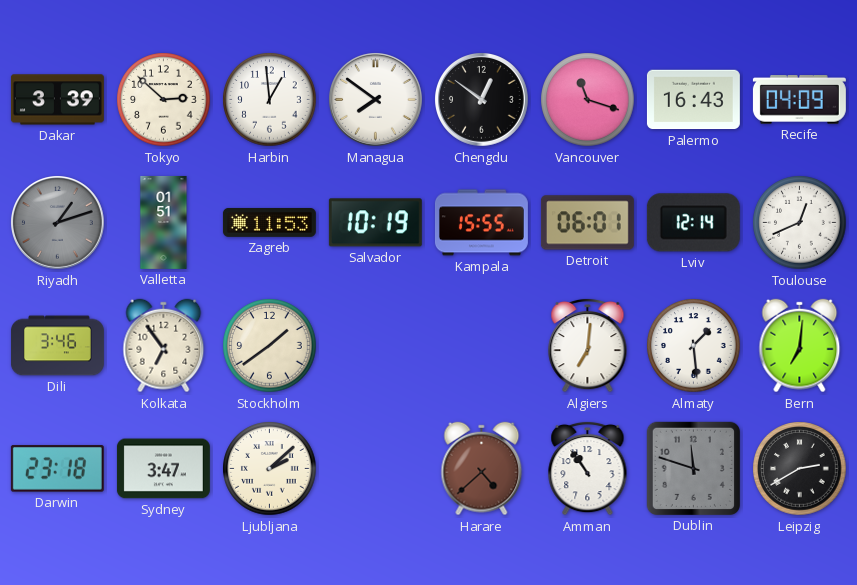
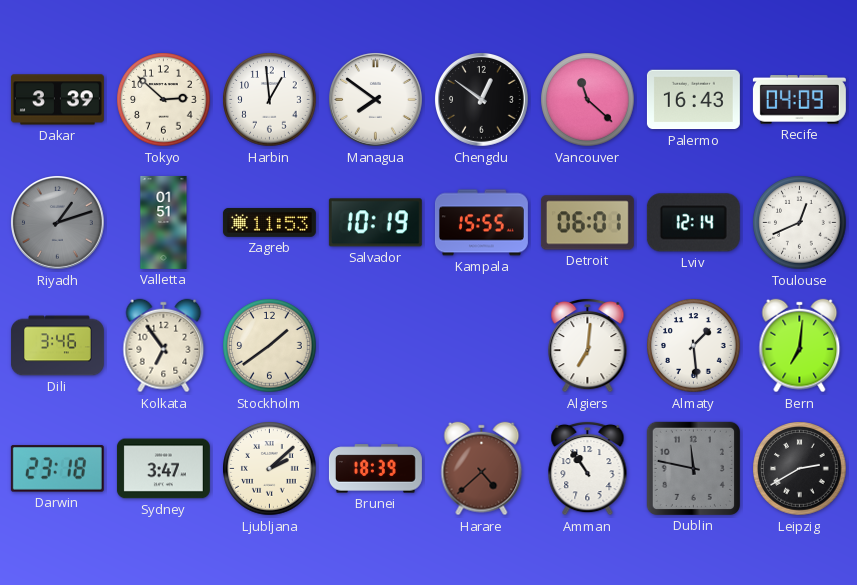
Vancouver: 11:18 -> 11:22
Brunei: none -> 18:39
Dublin: 11:48 -> 11:47
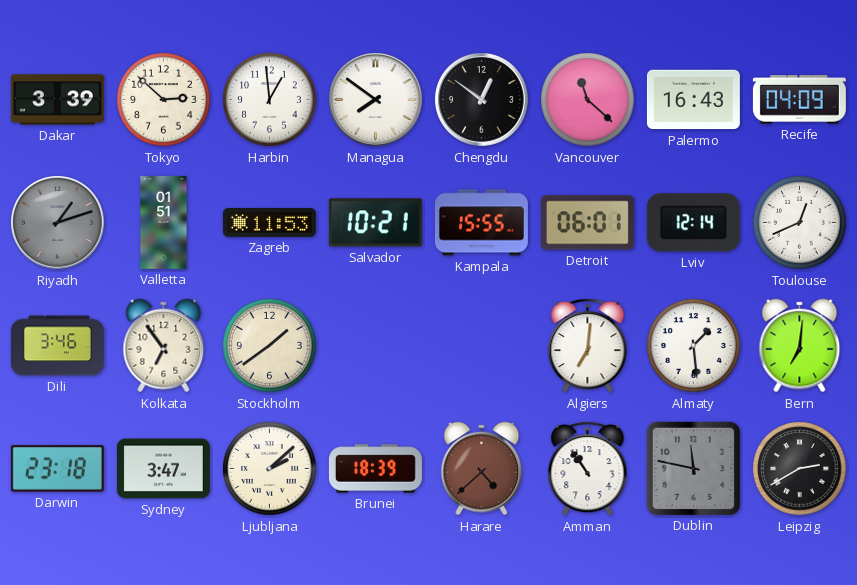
Salvador: 10:19 -> 10:21
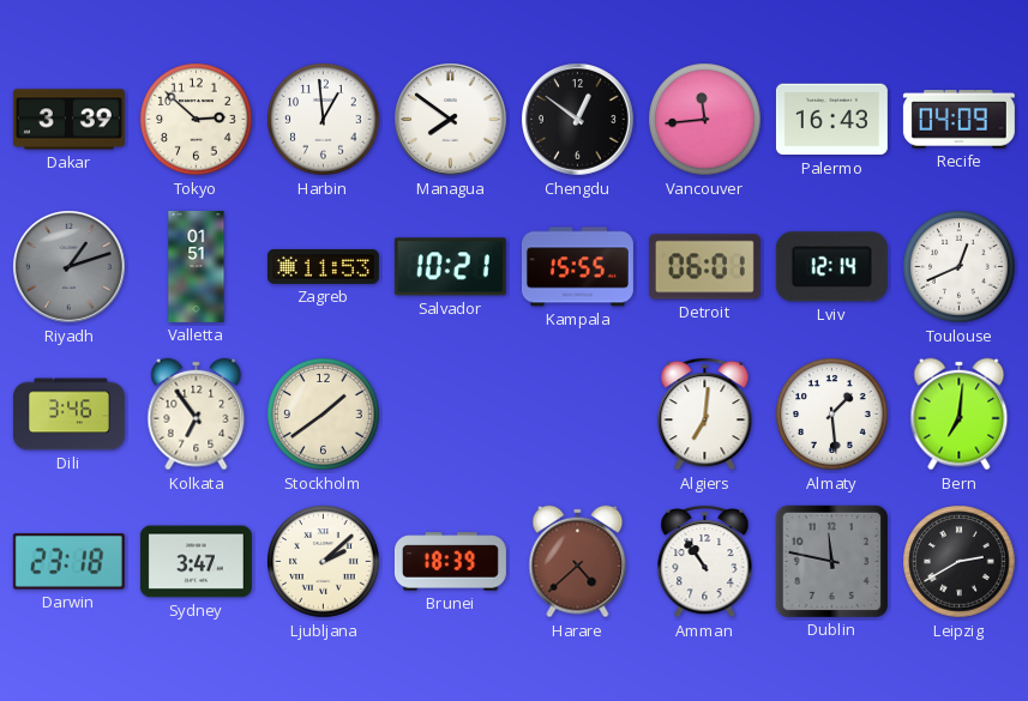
Vancouver: 11:22 -> 11:44
